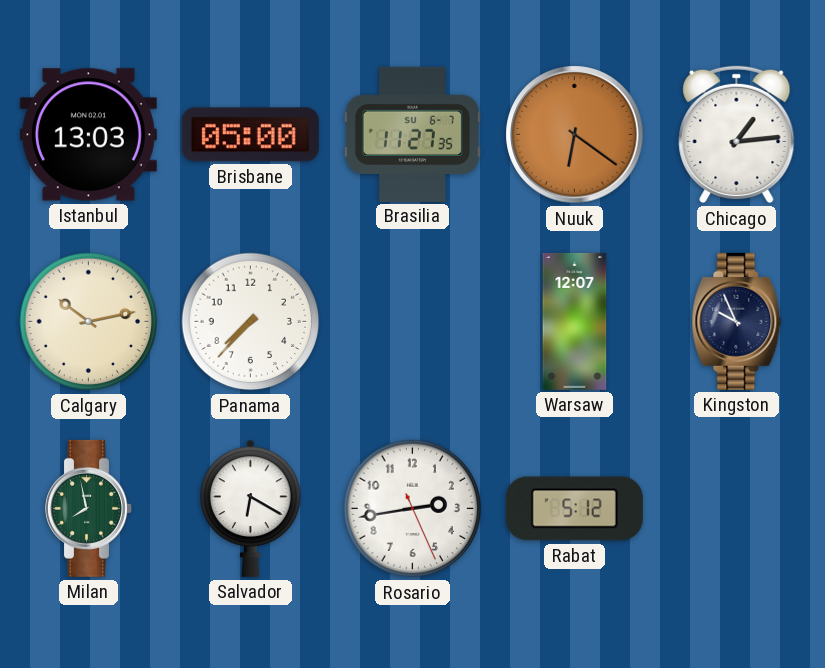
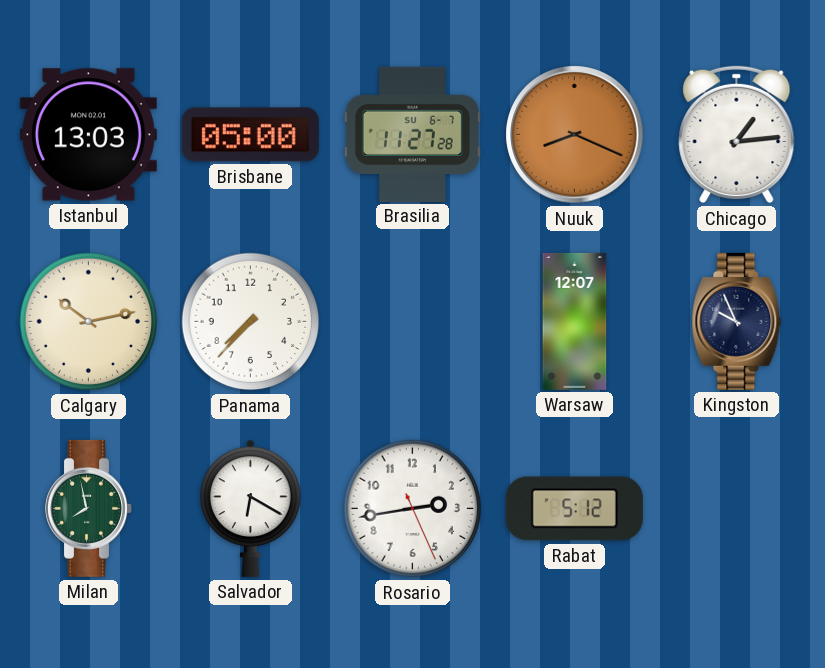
Brasilia: 11:27:35 -> 11:27:28
Nuuk: 6:21 -> 8:19
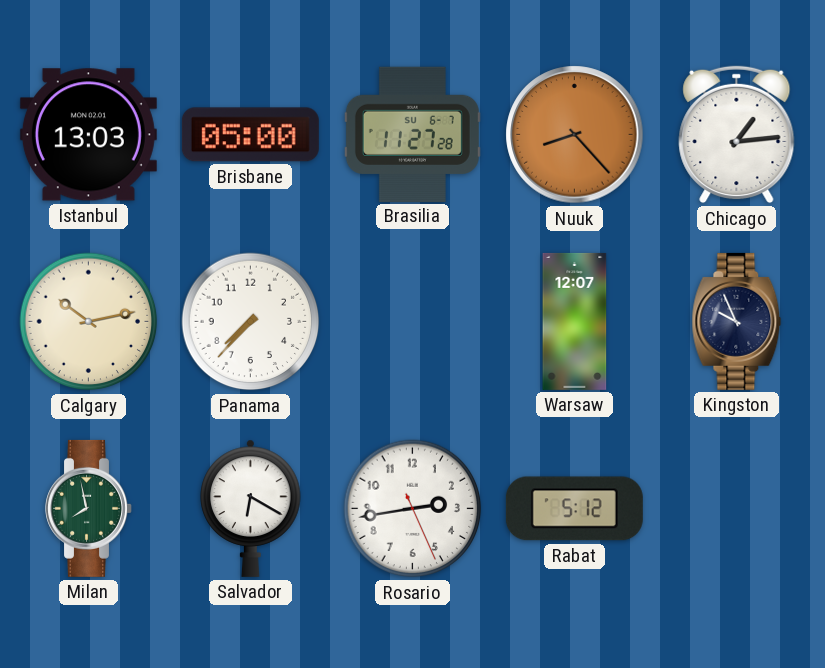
Nuuk: 8:19 -> 8:23
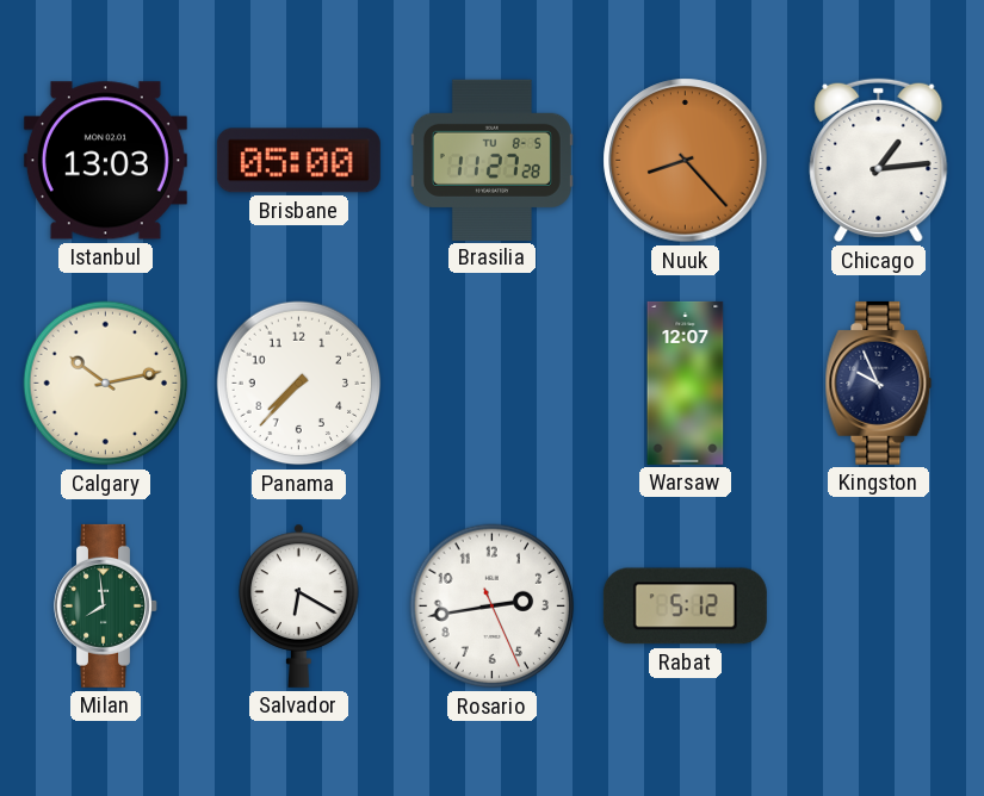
Brasilia date: SU 6-7 -> TU 8-5
Milan: 7:58 -> 7:59
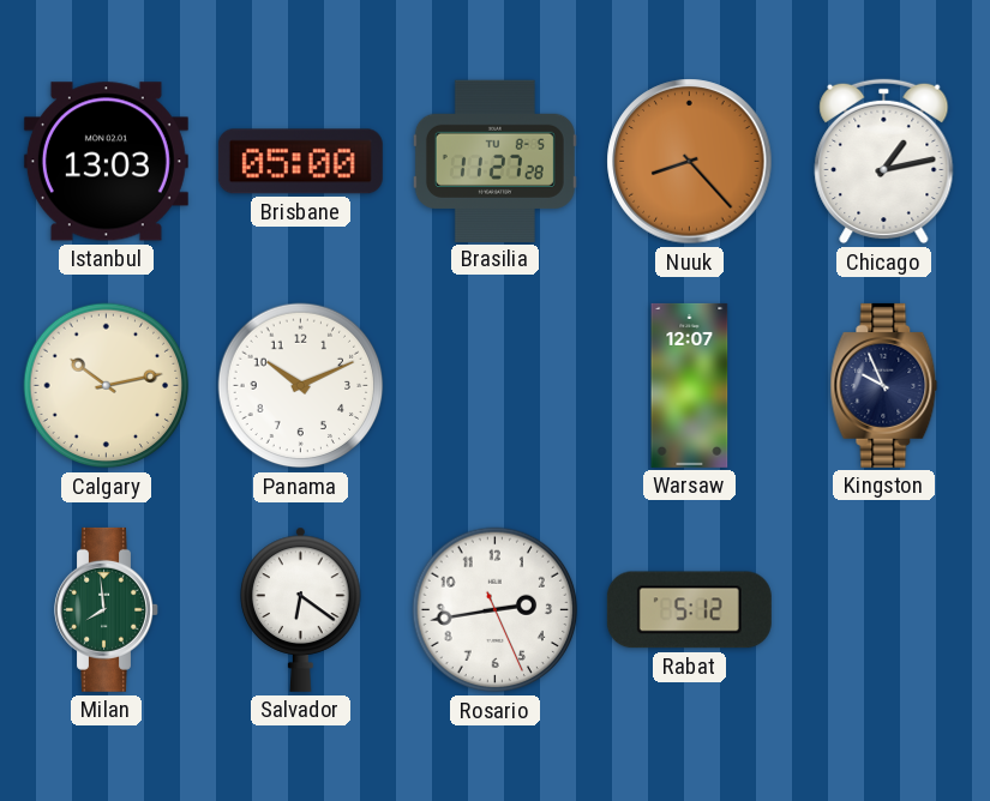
Chicago: 1:14 -> 1:13
Panama: 7:37 -> 10:11
Salvador: 6:20 -> 6:21
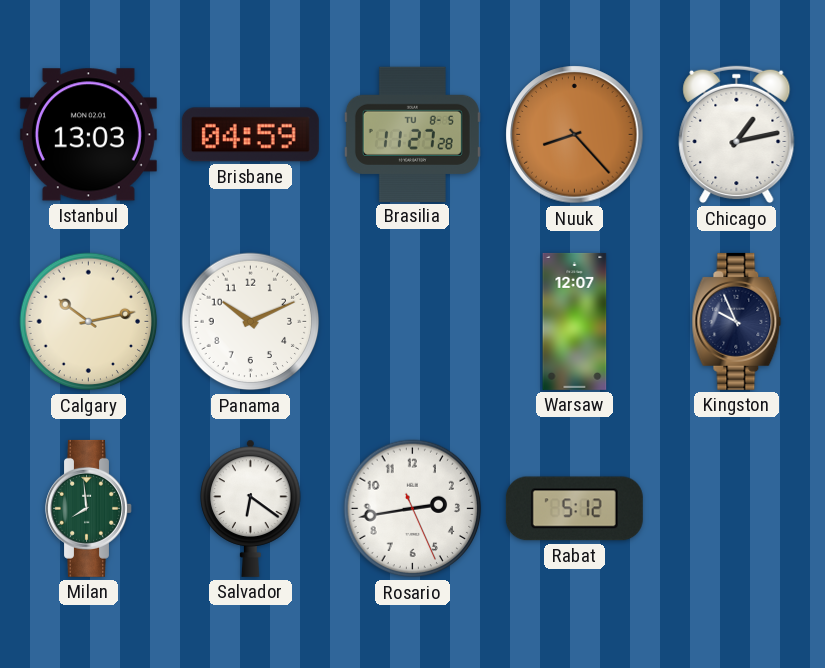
Brisbane: 05:00 -> 04:59
